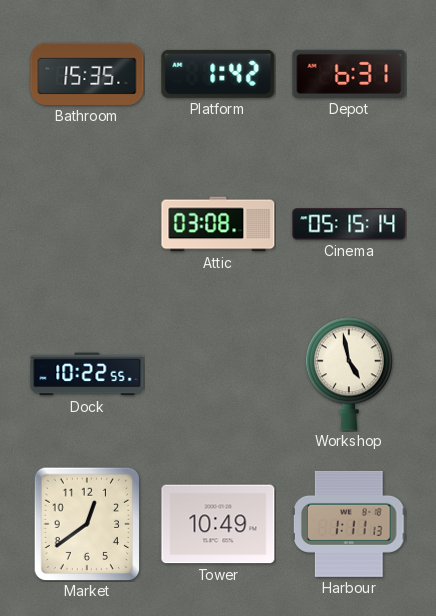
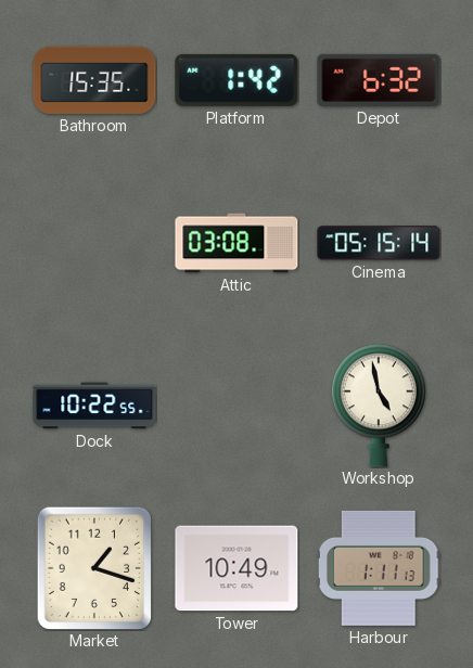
Depot: 6:31 -> 6:32
Market: 12:39 -> 1:18
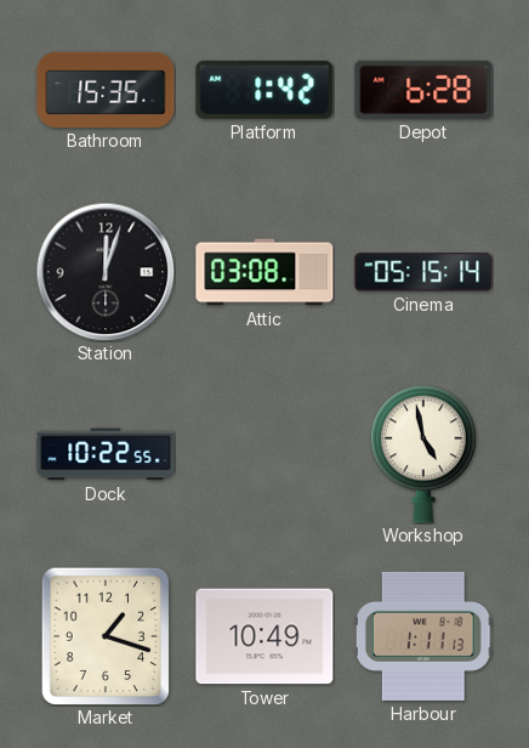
Depot: 6:32 -> 6:28
Station: none -> 12:03
